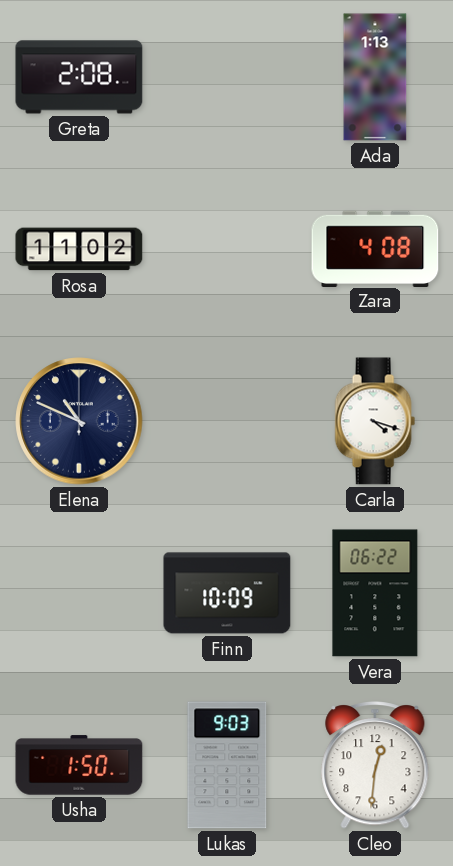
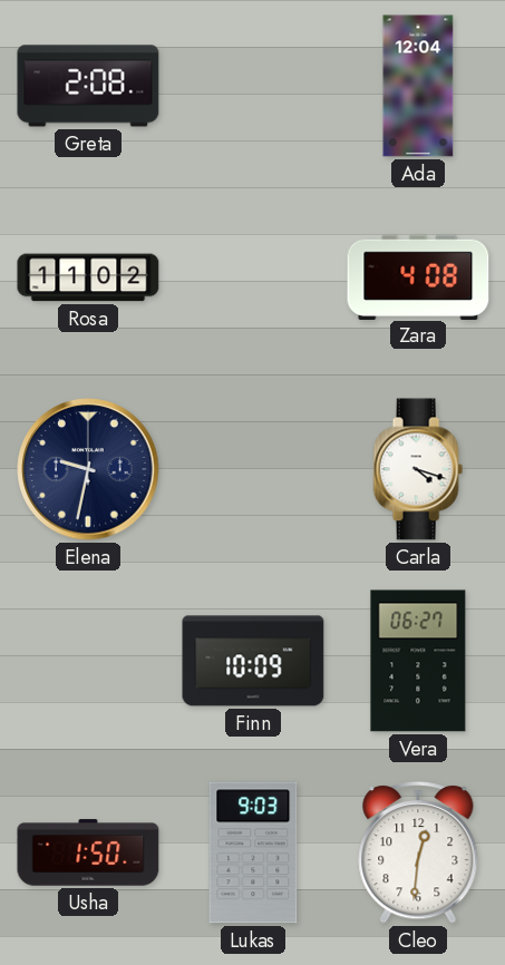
Ada: 1:13 -> 12:04
Elena: 10:49 -> 9:32
Vera: 06:22 -> 06:27
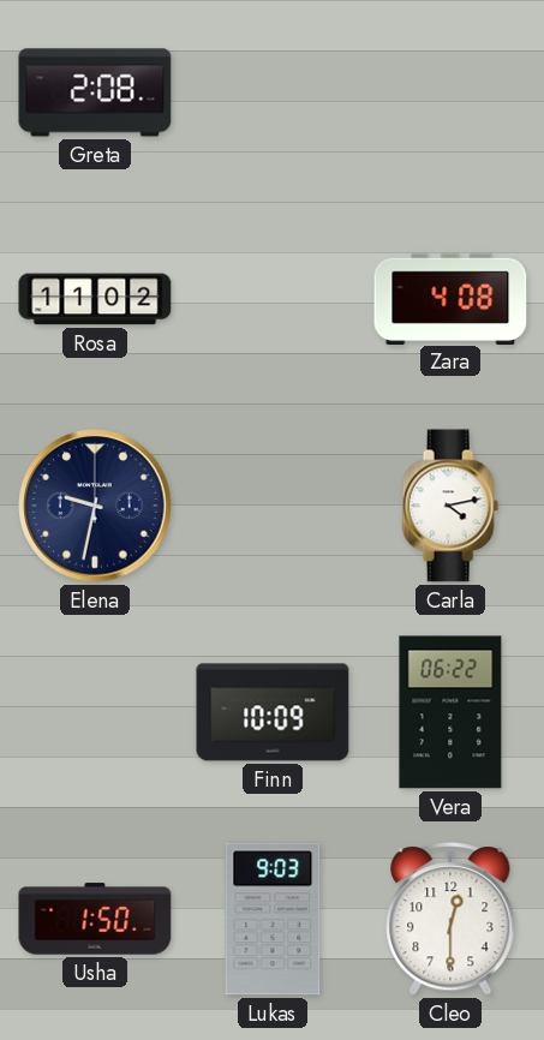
Ada: 12:04 -> none
Carla: 4:18 -> 4:13
Vera: 06:27 -> 06:22
Cleo: 12:31 -> 12:30
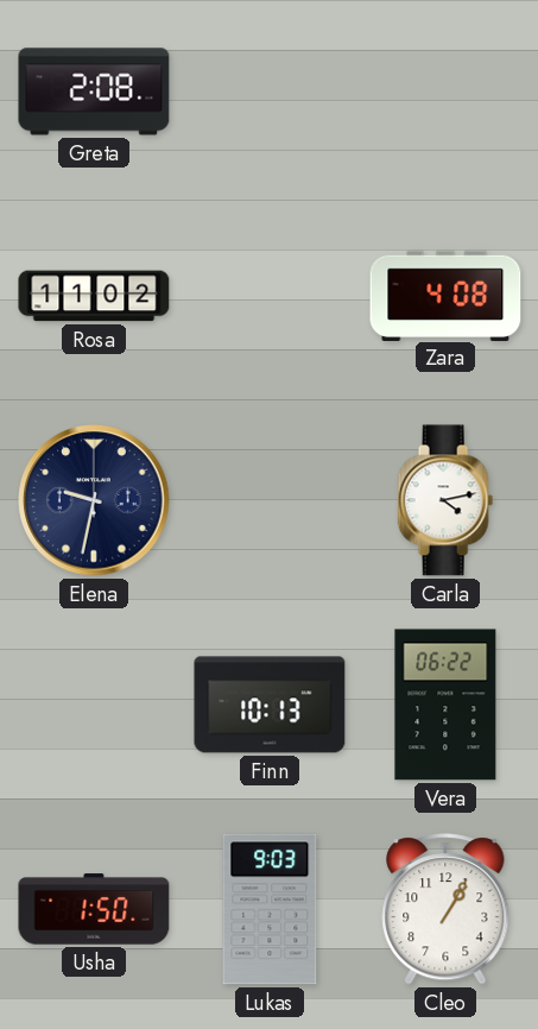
Finn: 10:09 -> 10:13
Cleo: 12:30 -> 1:05
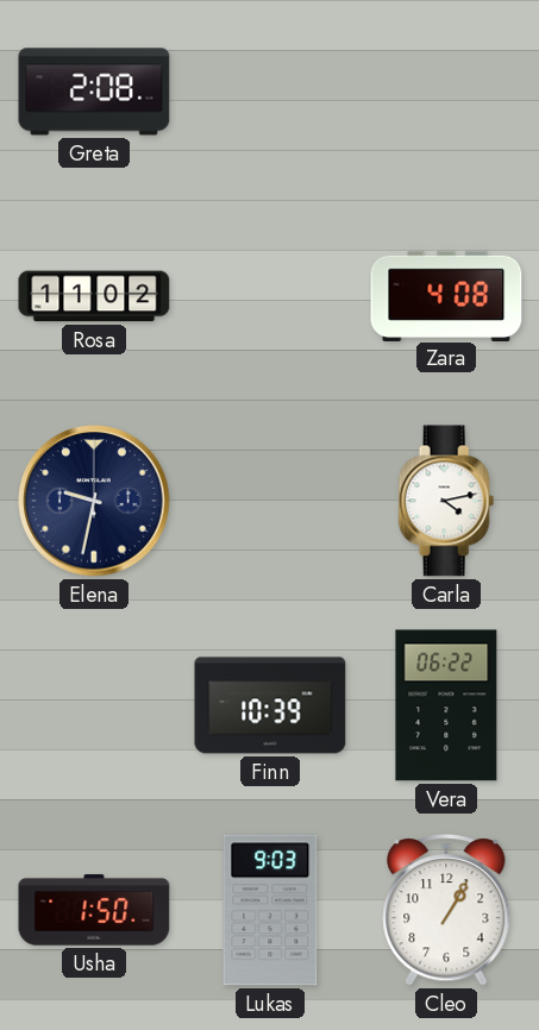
Finn: 10:13 -> 10:39
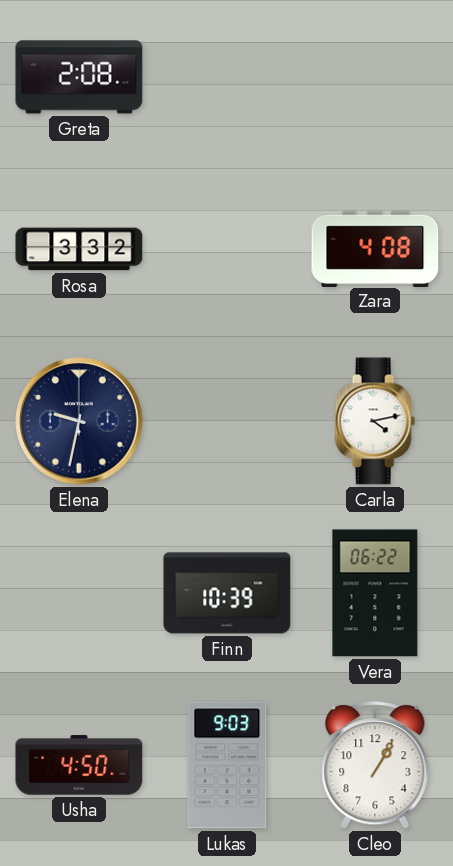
Rosa: 11:02 -> 3:32
Usha: 1:50 -> 4:50
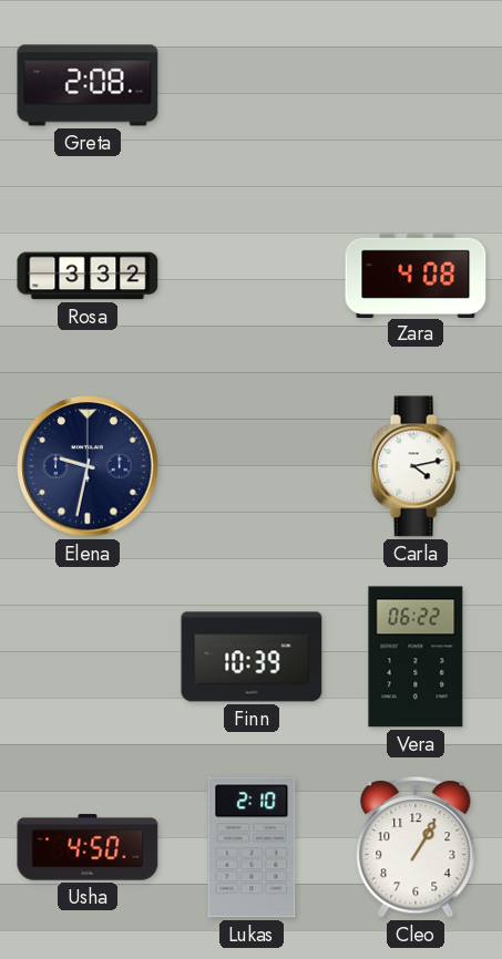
Lukas: 9:03 -> 2:10
